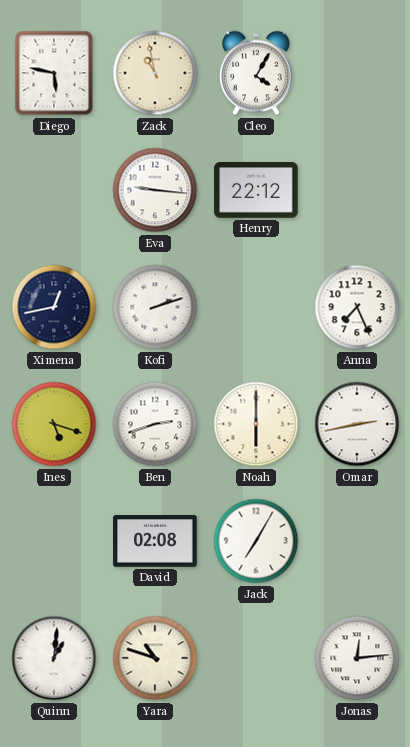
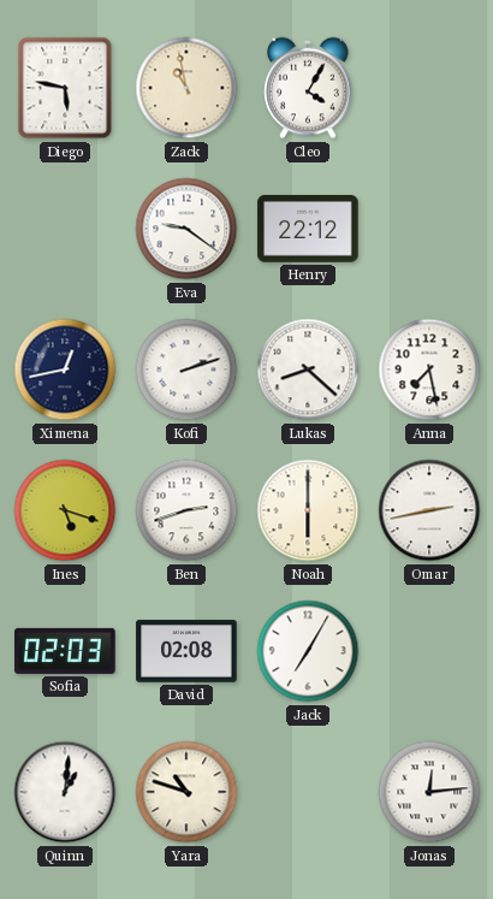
Eva: 9:16 -> 9:21
Lukas: none -> 8:22
Anna: 7:26 -> 7:28
Sofia: none -> 02:03
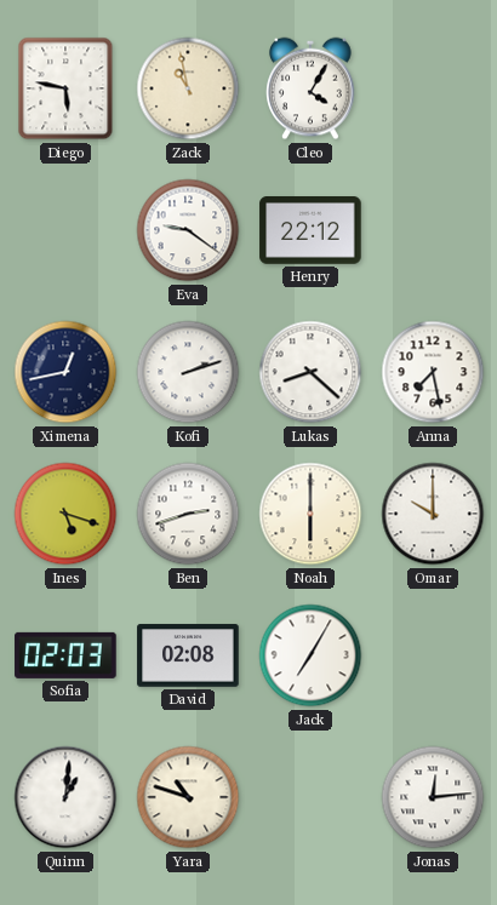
Omar: 2:43 -> 10:00
